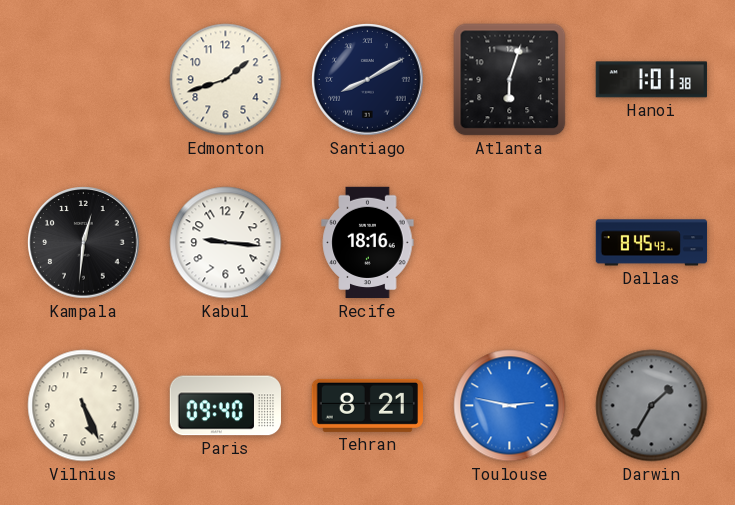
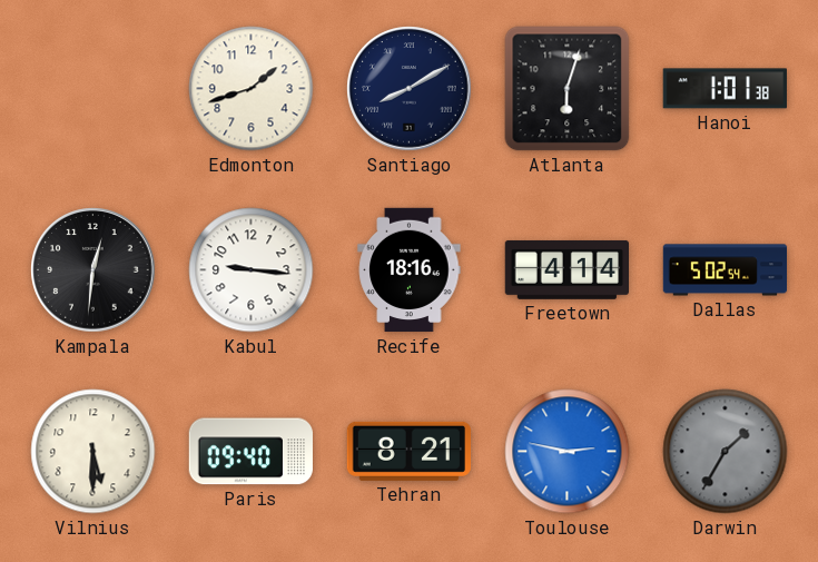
Freetown: none -> 4:14
Dallas: 8:45 -> 5:02
Vilnius: 5:26 -> 5:30
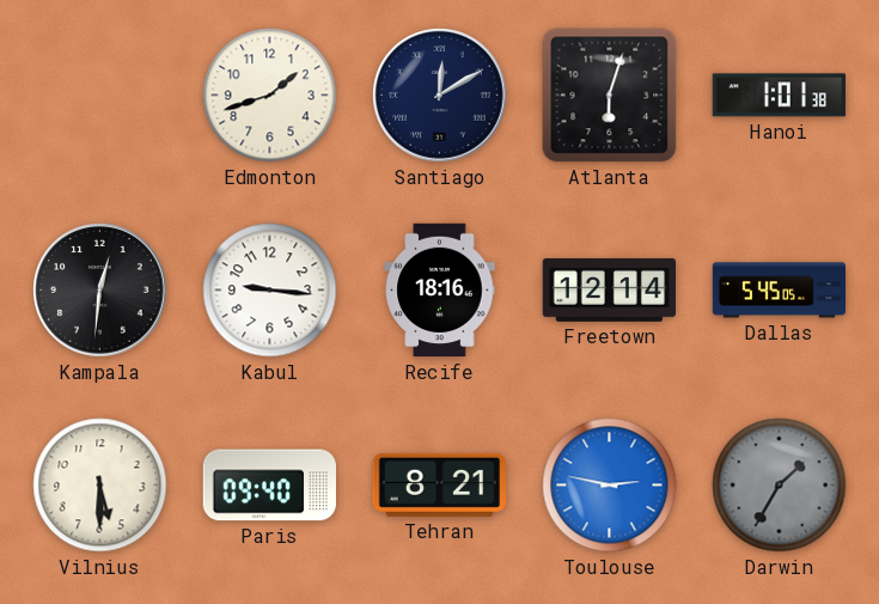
Santiago: 8:10 -> 12:10
Freetown: 4:14 -> 12:14
Dallas: 5:02 -> 5:45
